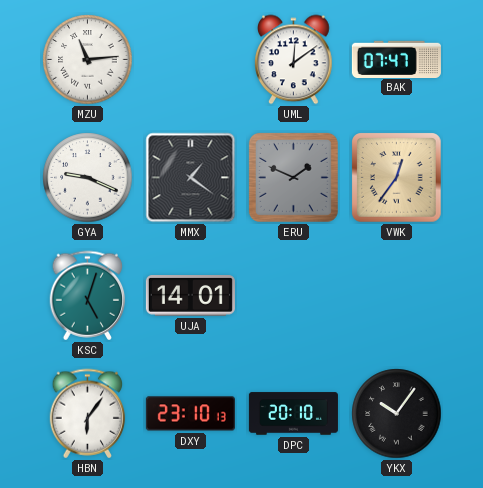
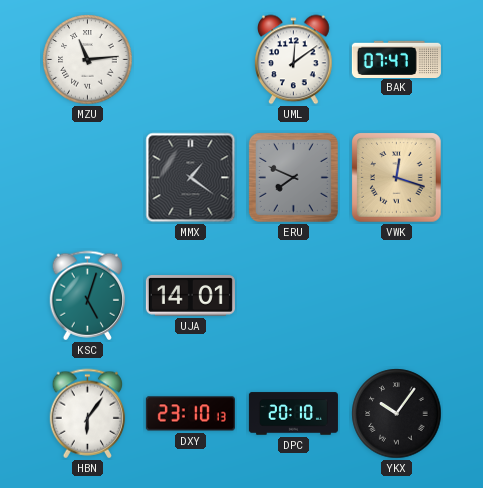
GYA: 9:19 -> none
ERU: 1:49 -> 7:49
VWK: 12:36 -> 12:18
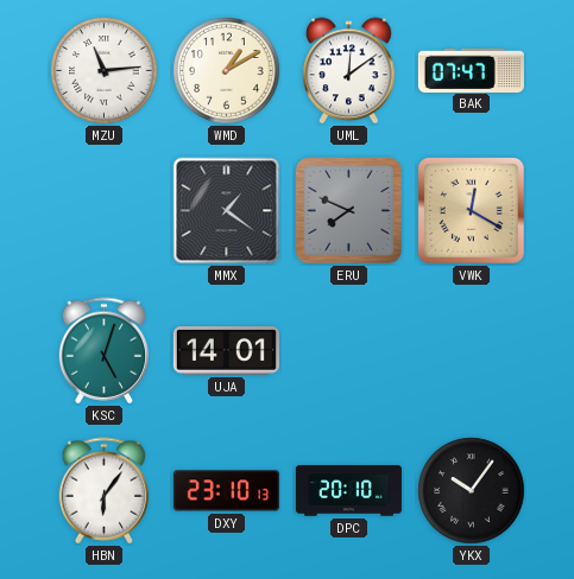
WMD: none -> 1:10
VWK: 12:18 -> 12:20
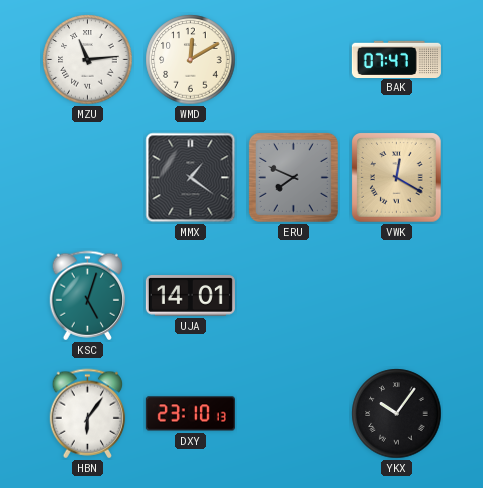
WMD: 1:10 -> 12:10
UML: 12:09 -> none
DPC: 20:10 -> none
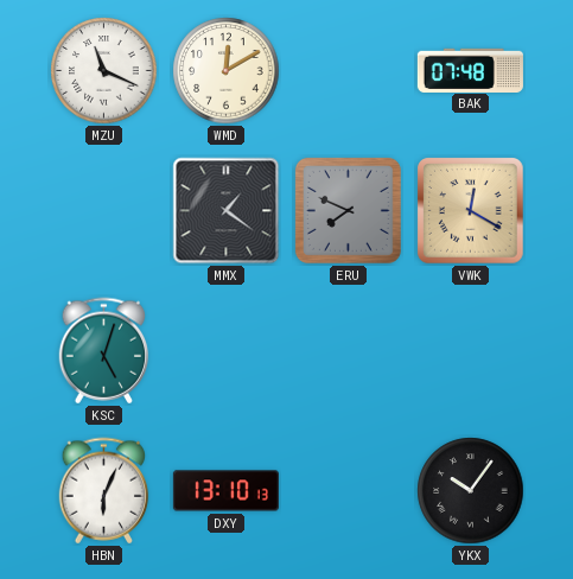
MZU: 11:14 -> 11:19
BAK: 07:47 -> 07:48
UJA: 14:01 -> none
HBN: 6:06 -> 6:04
DXY: 23:10 -> 13:10
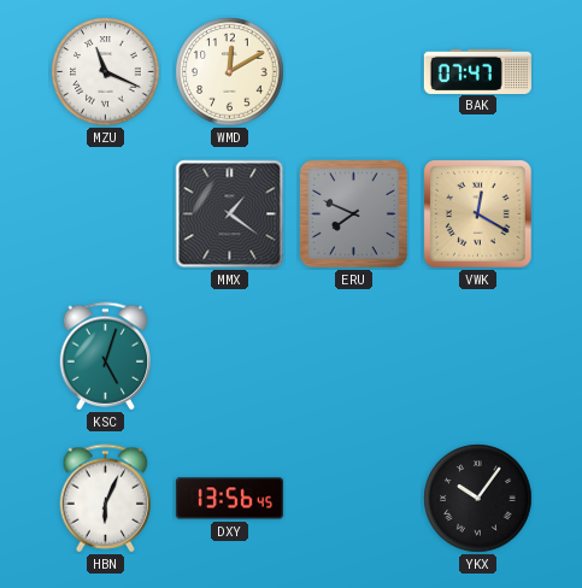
BAK: 07:48 -> 07:47
DXY: 13:10 -> 13:56
